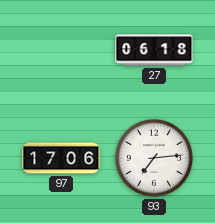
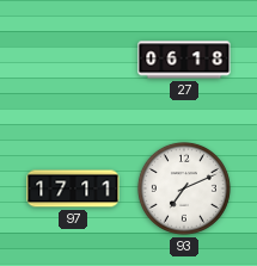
97: 17:06 -> 17:11
93: 7:14 -> 7:11
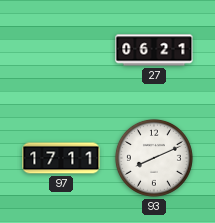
27: 06:18 -> 06:21
93: 7:11 -> 8:11
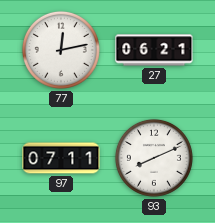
77: none -> 12:13
97: 17:11 -> 07:11
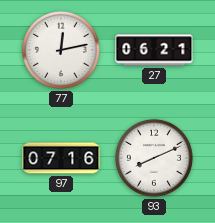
97: 07:11 -> 07:16
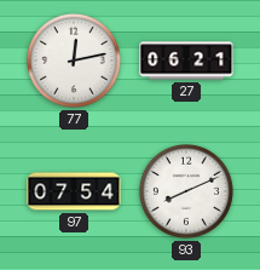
97: 07:16 -> 07:54
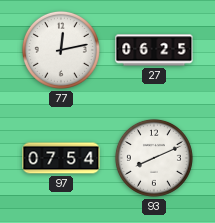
27: 06:21 -> 06:25
